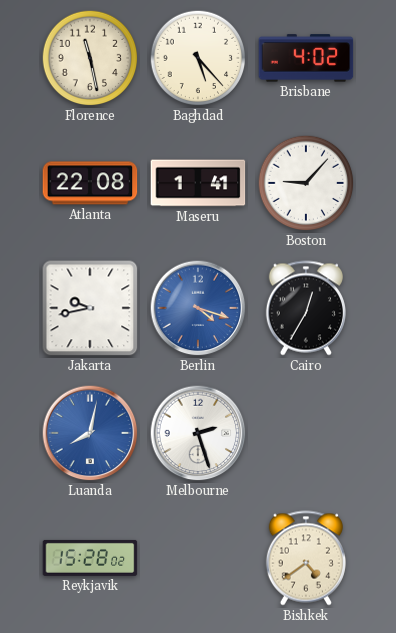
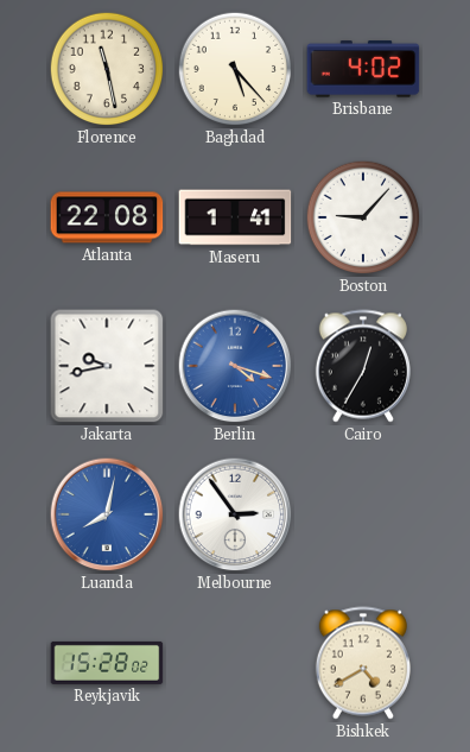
Melbourne: 2:27 -> 2:54
Bishkek: 4:39 -> 4:40
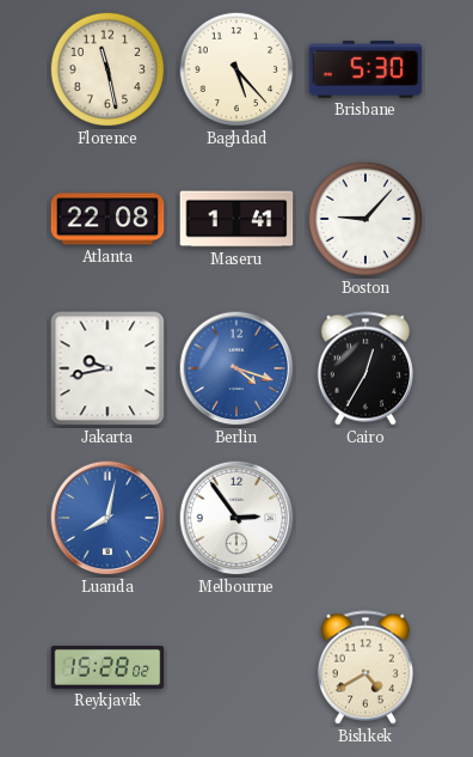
Brisbane: 4:02 -> 5:30
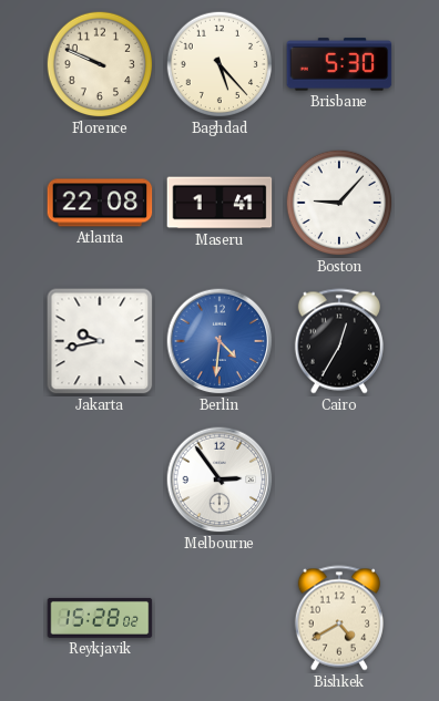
Florence: 11:28 -> 9:49
Berlin: 4:18 -> 4:31
Luanda: 8:02 -> none
